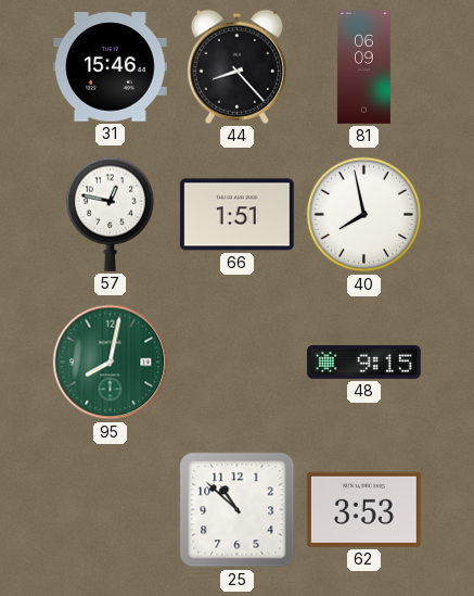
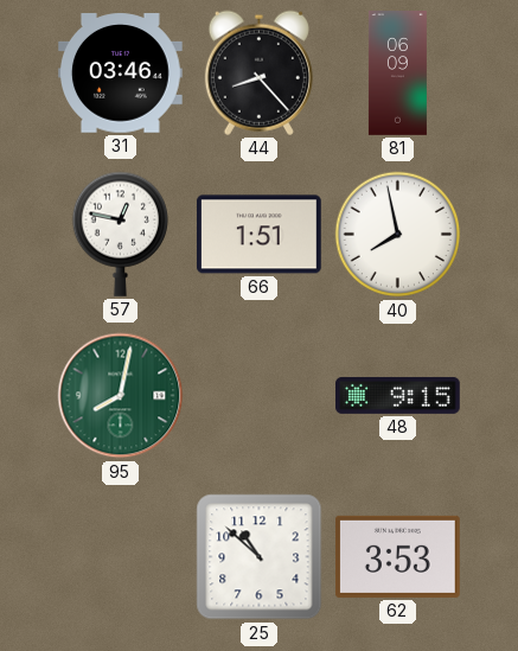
31: 15:46 -> 03:46
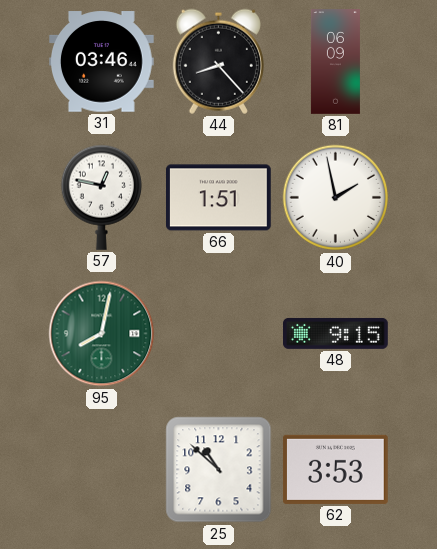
40: 7:58 -> 1:58
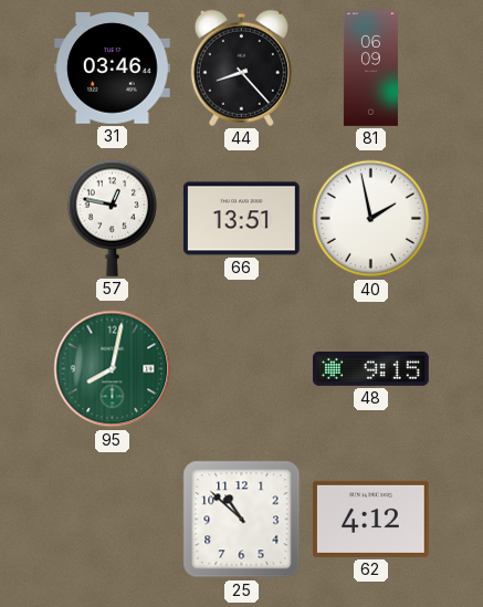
66: 1:51 -> 13:51
62: 3:53 -> 4:12
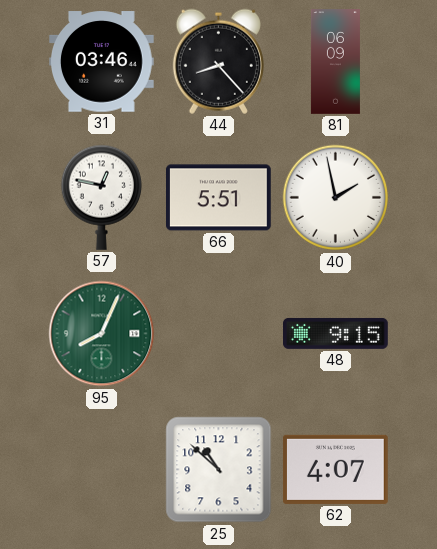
66: 13:51 -> 5:51
95: 8:02 -> 8:04
62: 4:12 -> 4:07
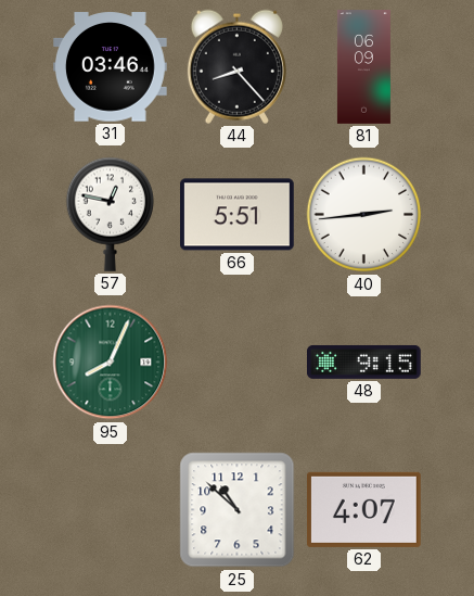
40: 1:58 -> 2:44
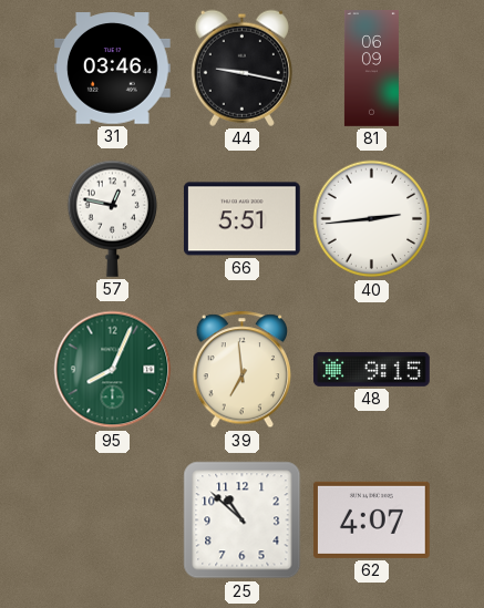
44: 8:23 -> 9:17
39: none -> 6:59
